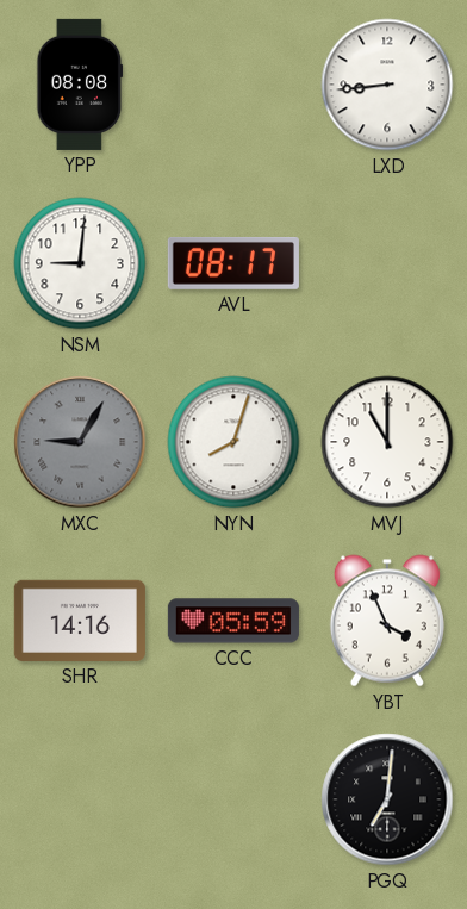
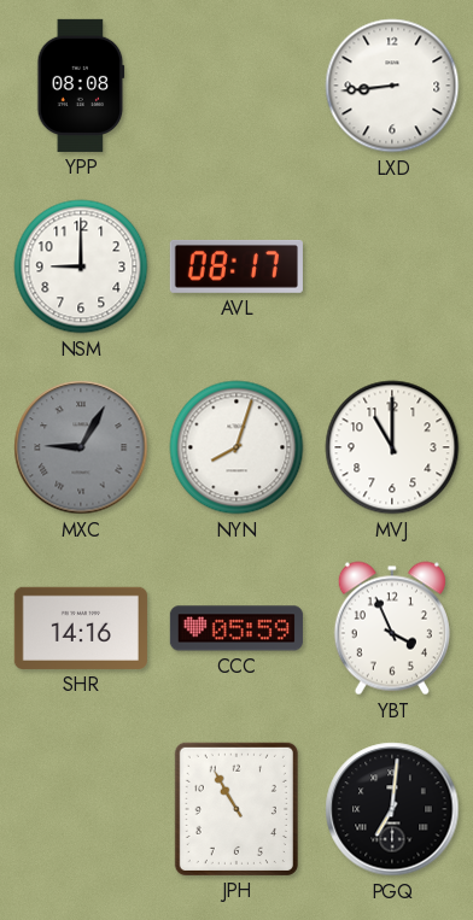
NSM: 9:01 -> 9:00
JPH: none -> 10:55
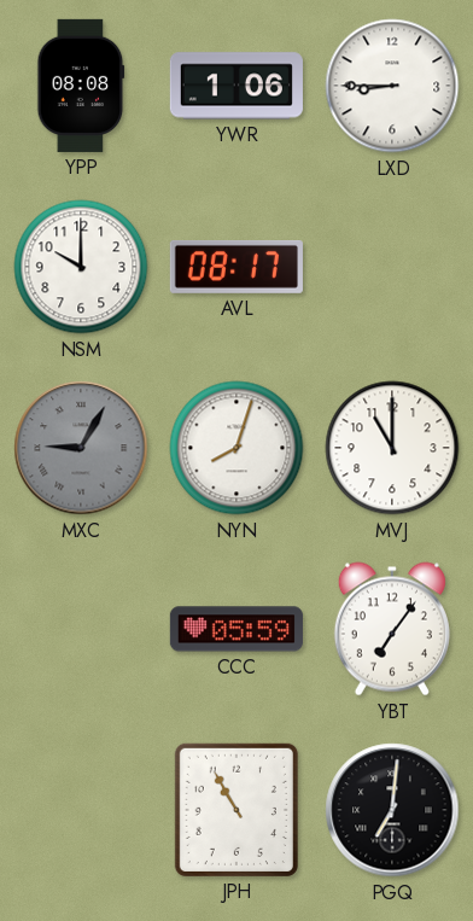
YWR: none -> 1:06
LXD: 8:44 -> 8:45
NSM: 9:00 -> 10:00
SHR: 14:16 -> none
YBT: 3:56 -> 7:06
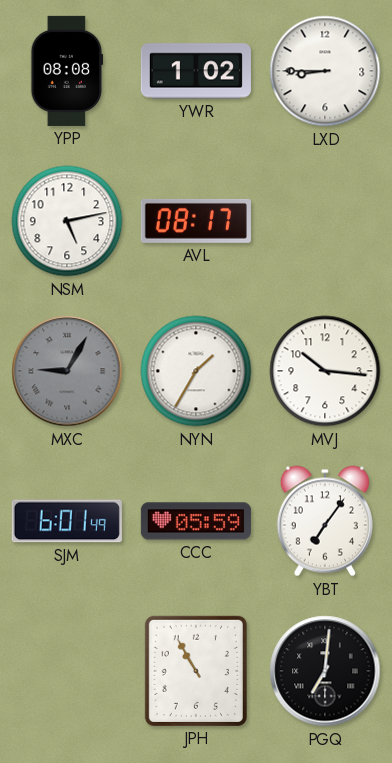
YWR: 1:06 -> 1:02
NSM: 10:00 -> 5:13
NYN: 8:03 -> 1:35
MVJ: 11:00 -> 10:16
SJM: none -> 6:01
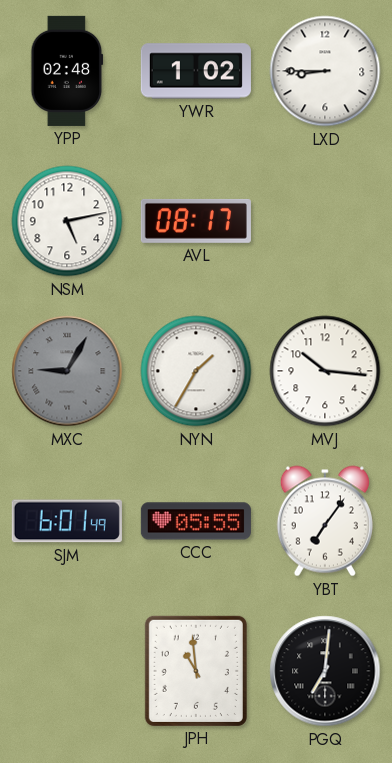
YPP: 08:08 -> 02:48
CCC: 05:59 -> 05:55
JPH: 10:55 -> 10:59
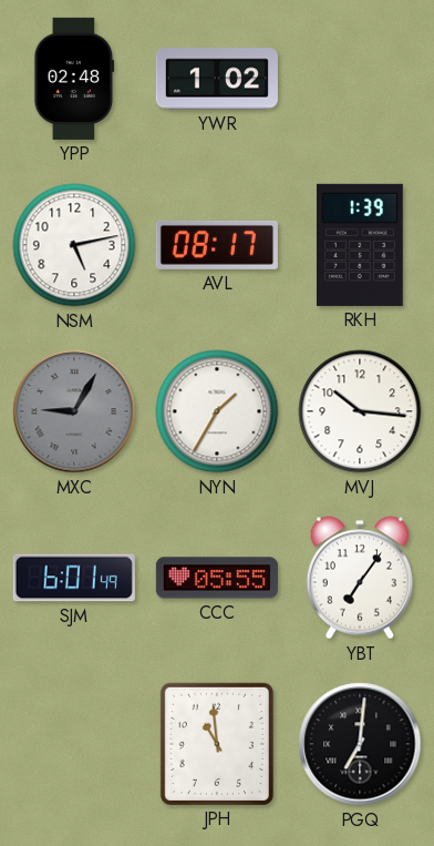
LXD: 8:45 -> none
RKH: none -> 1:39
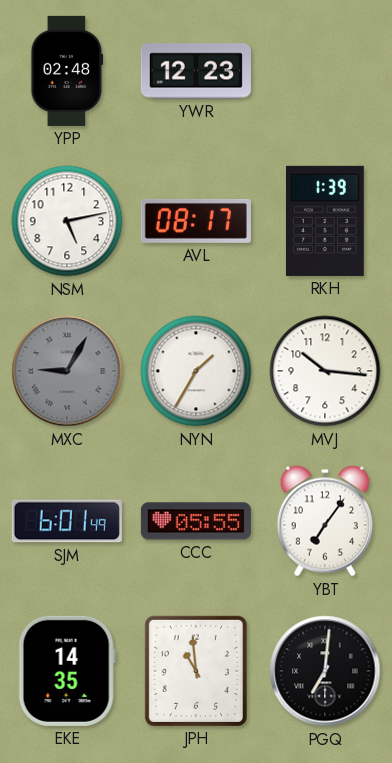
YWR: 1:02 -> 12:23
EKE: none -> 14:35
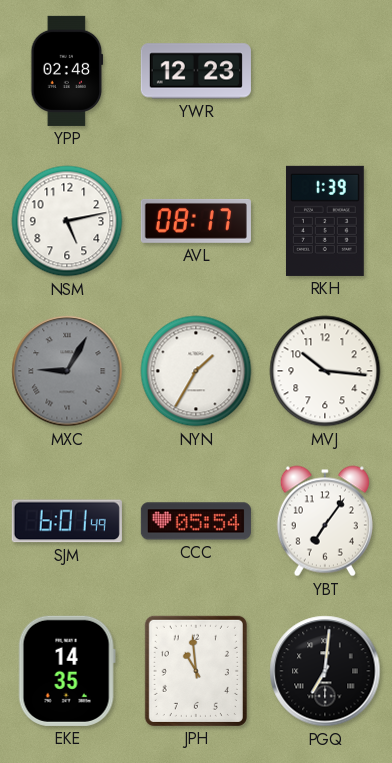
CCC: 05:55 -> 05:54
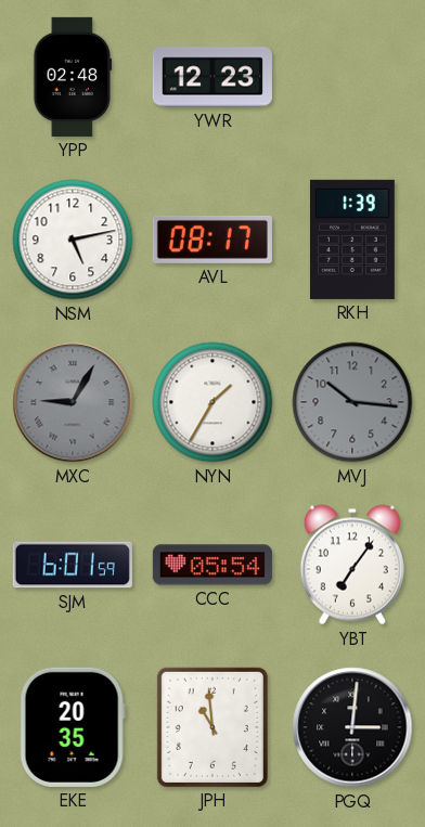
MVJ dial: white -> grey
SJM: 6:01:49 -> 6:01:59
EKE: 14:35 -> 20:35
PGQ: 7:01 -> 3:01
